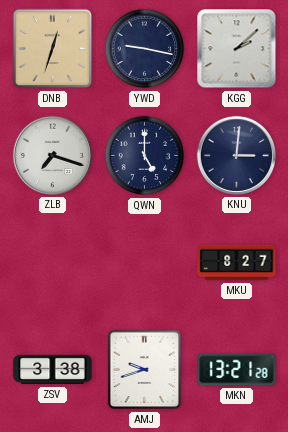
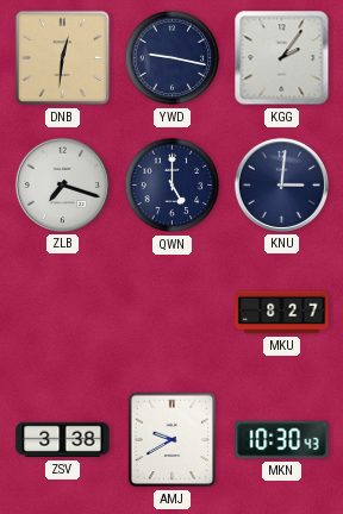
DNB: 12:33 -> 12:31
KGG: 2:08 -> 2:06
AMJ: 9:42 -> 9:40
MKN: 13:21 -> 10:30
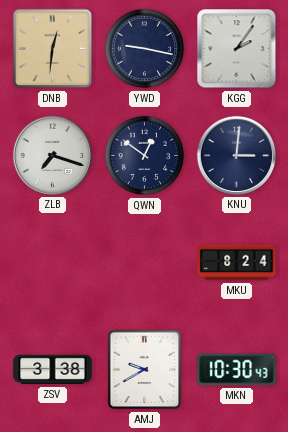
QWN: 5:00 -> 12:51
MKU: 8:27 -> 8:24
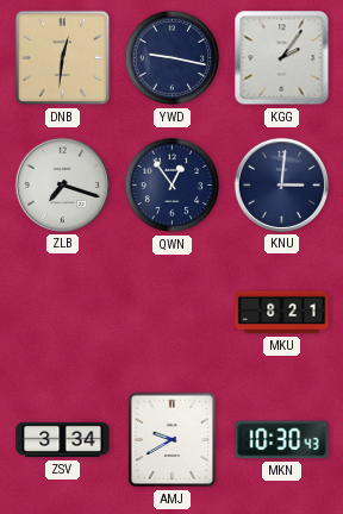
QWN: 12:51 -> 12:54
MKU: 8:24 -> 8:21
ZSV: 3:38 -> 3:34
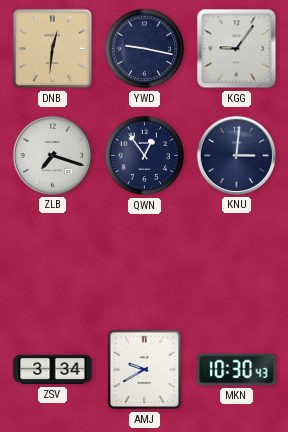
KGG: 2:06 -> 9:06
MKU: 8:21 -> none
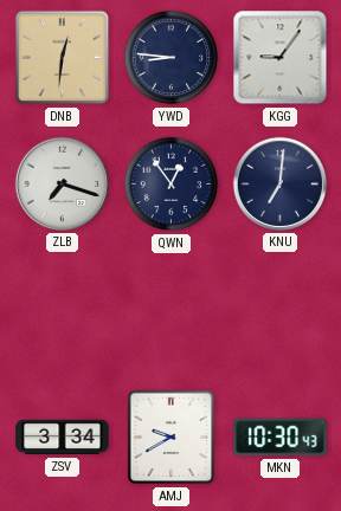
YWD: 9:17 -> 8:46
KNU: 3:01 -> 7:01
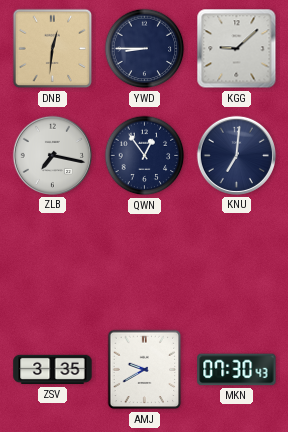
YWD: 8:46 -> 8:45
KGG: 9:06 -> 9:08
ZLB: 7:18 -> 7:17
ZSV: 3:34 -> 3:35
MKN: 10:30 -> 07:30
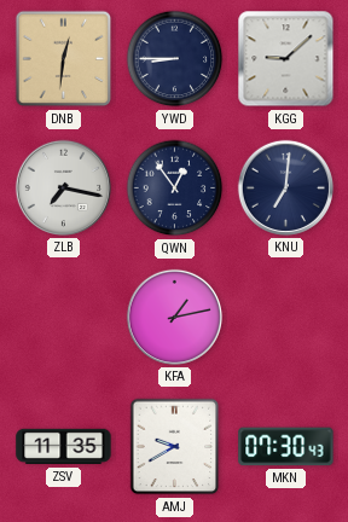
KFA: none -> 1:13
ZSV: 3:35 -> 11:35
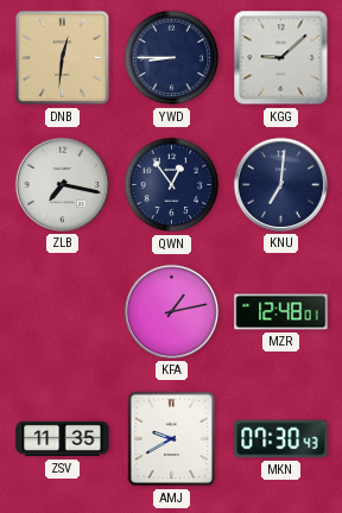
MZR: none -> 12:48
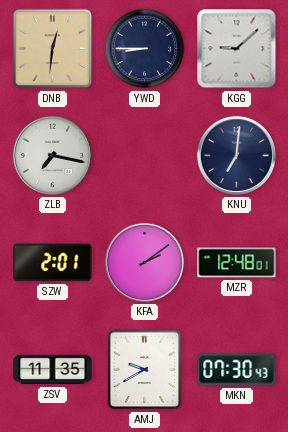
QWN: 12:54 -> none
SZW: none -> 2:01
KFA: 1:13 -> 2:09
